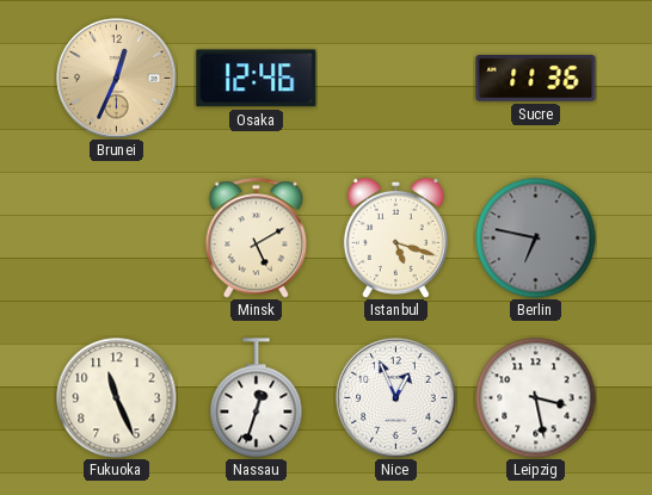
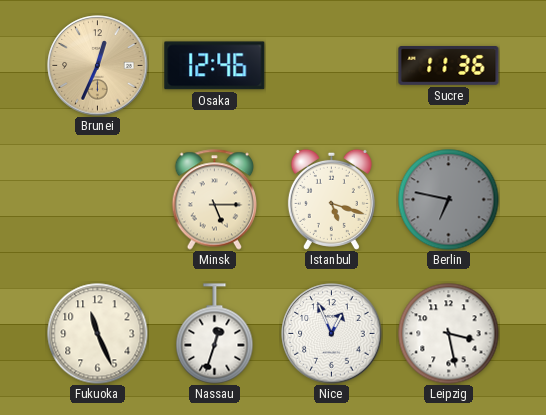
Minsk: 5:10 -> 5:15
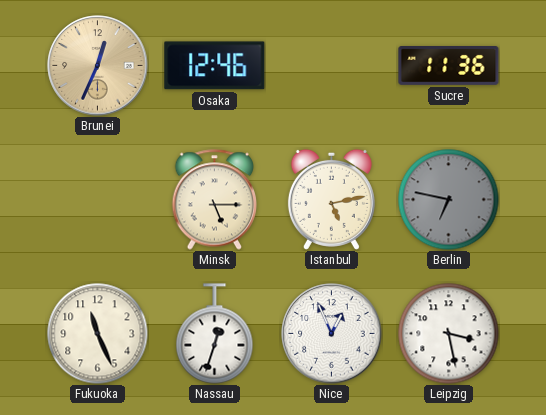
Istanbul: 5:18 -> 5:13
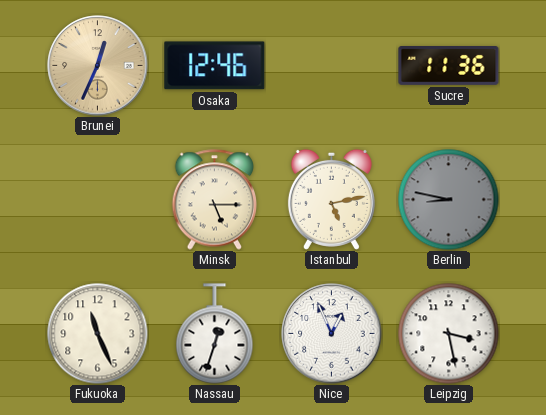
Berlin: 6:47 -> 8:47
